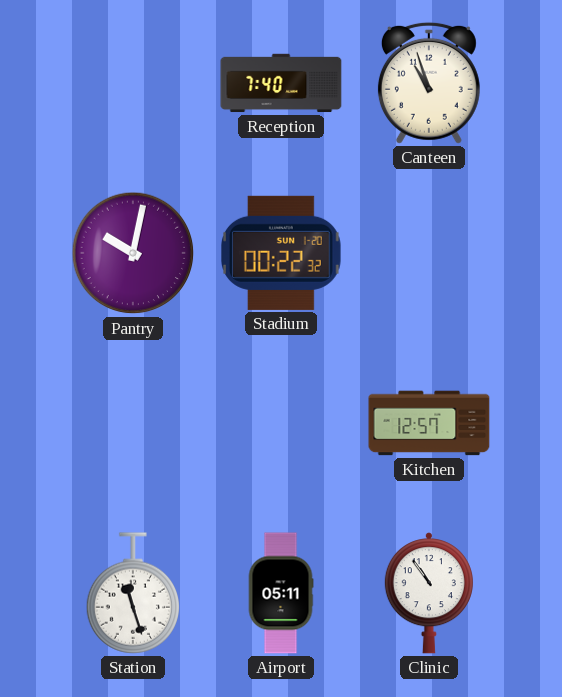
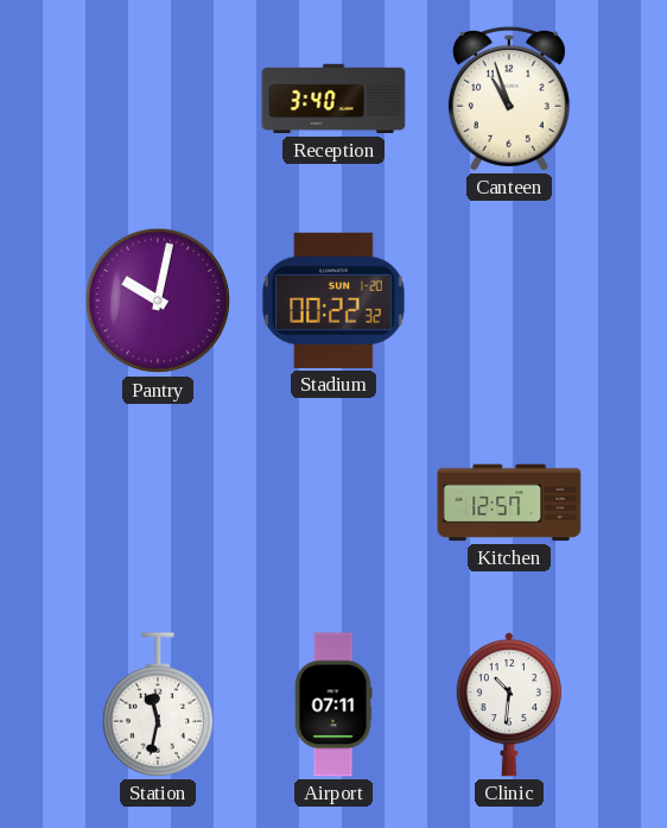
Reception: 7:40 -> 3:40
Station: 11:27 -> 11:32
Airport: 05:11 -> 07:11
Clinic: 10:54 -> 10:31
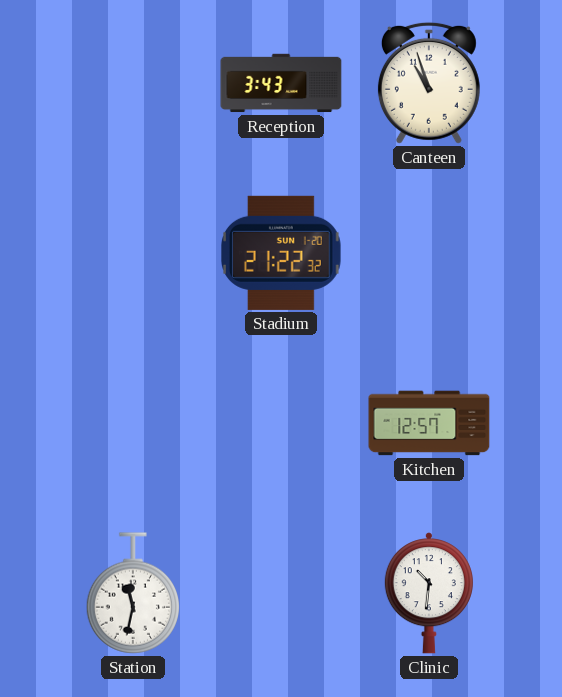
Reception: 3:40 -> 3:43
Pantry: 10:02 -> none
Stadium: 00:22 -> 21:22
Airport: 07:11 -> none
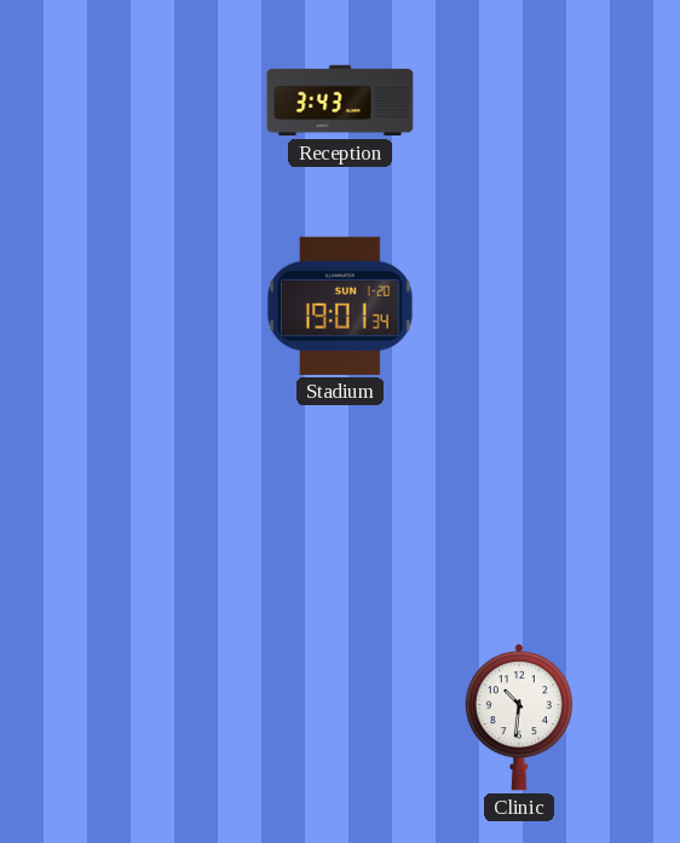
Canteen: 10:57 -> none
Stadium: 21:22 -> 19:01
Kitchen: 12:57 -> none
Station: 11:32 -> none
